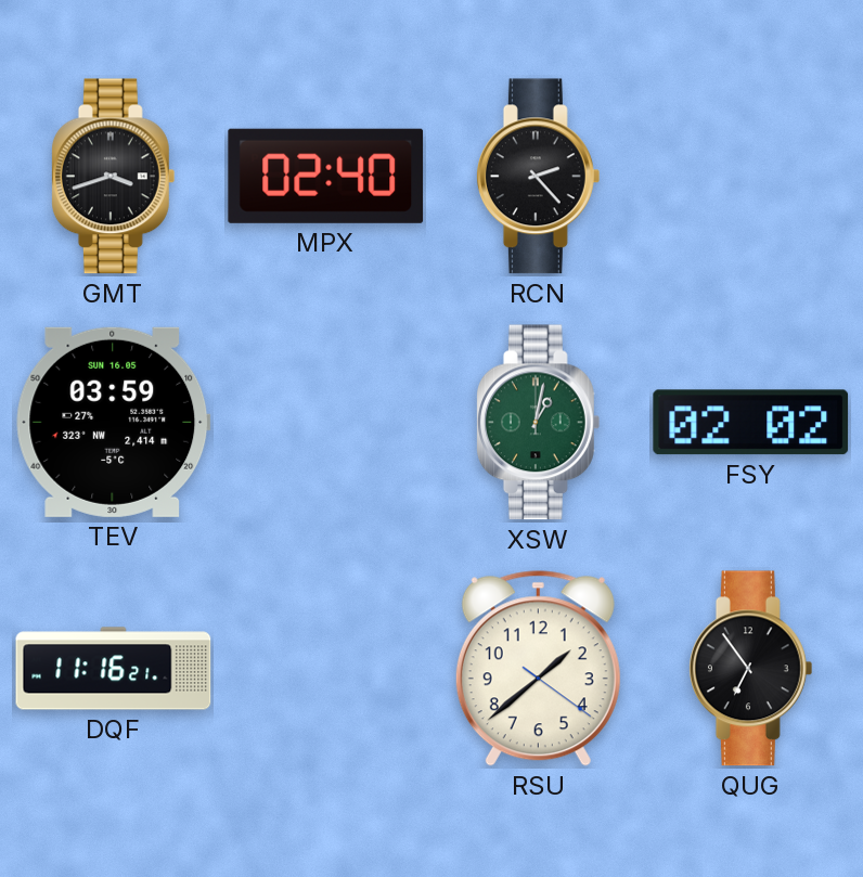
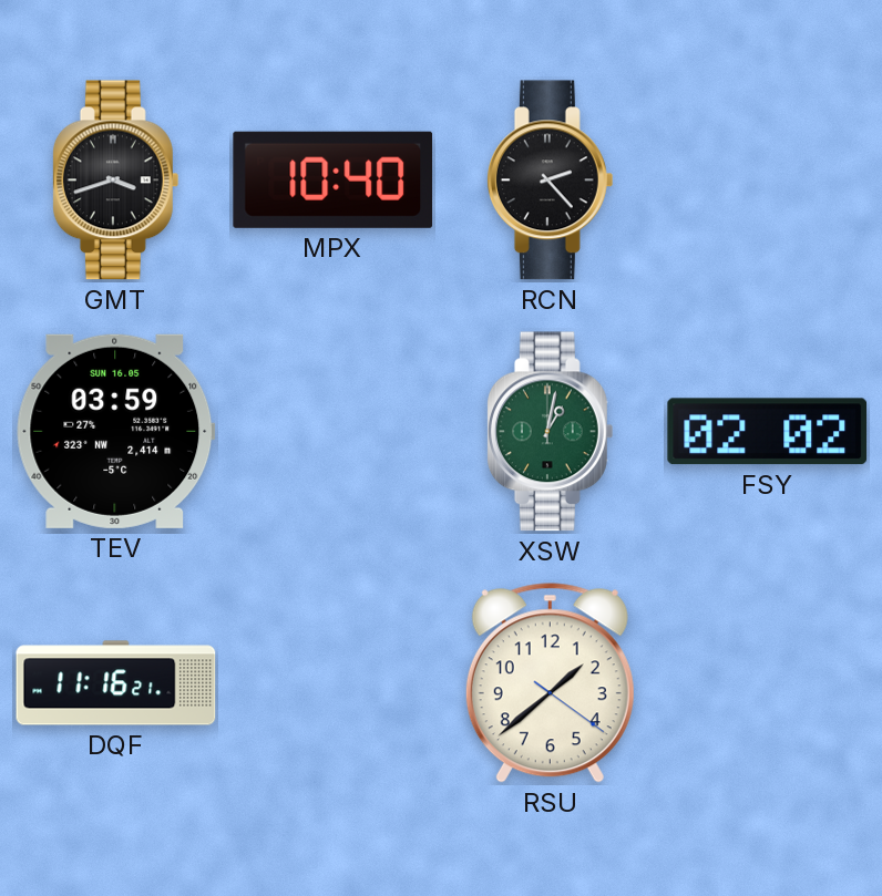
MPX: 02:40 -> 10:40
QUG: 6:54 -> none
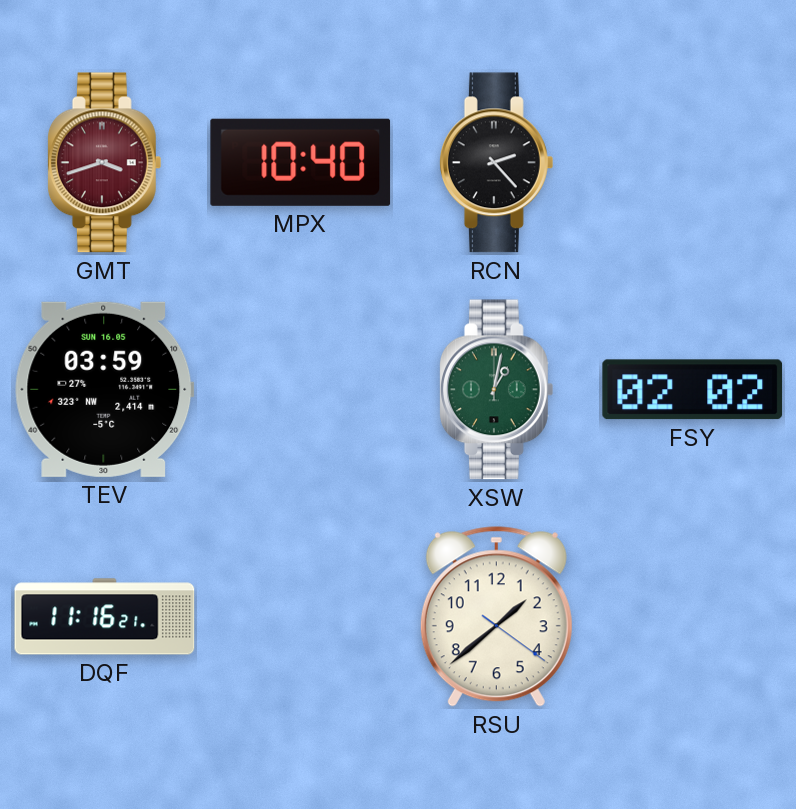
GMT dial: black -> burgundy
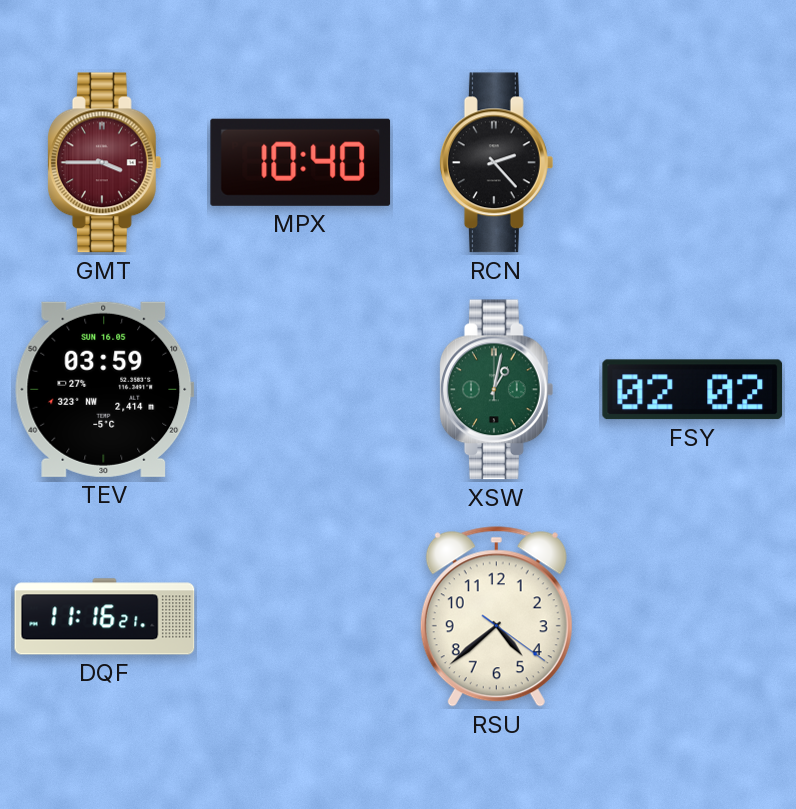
GMT: 3:42 -> 3:45
RSU: 1:38 -> 4:38
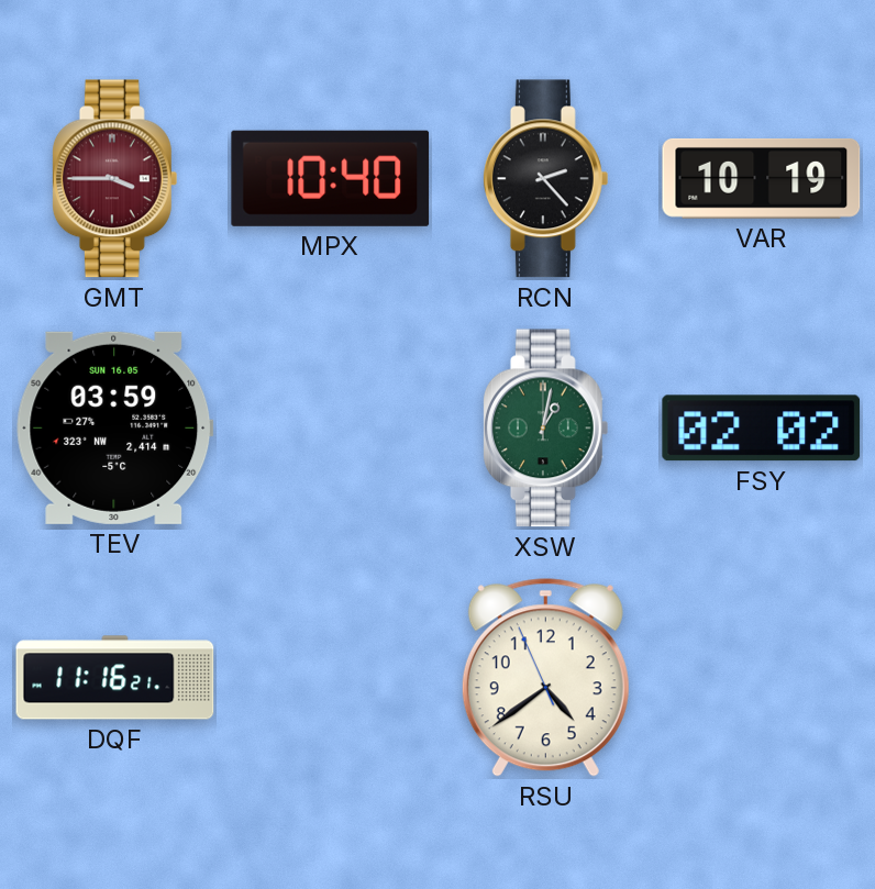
VAR: none -> 10:19
RSU: 4:38:21 -> 4:38:56
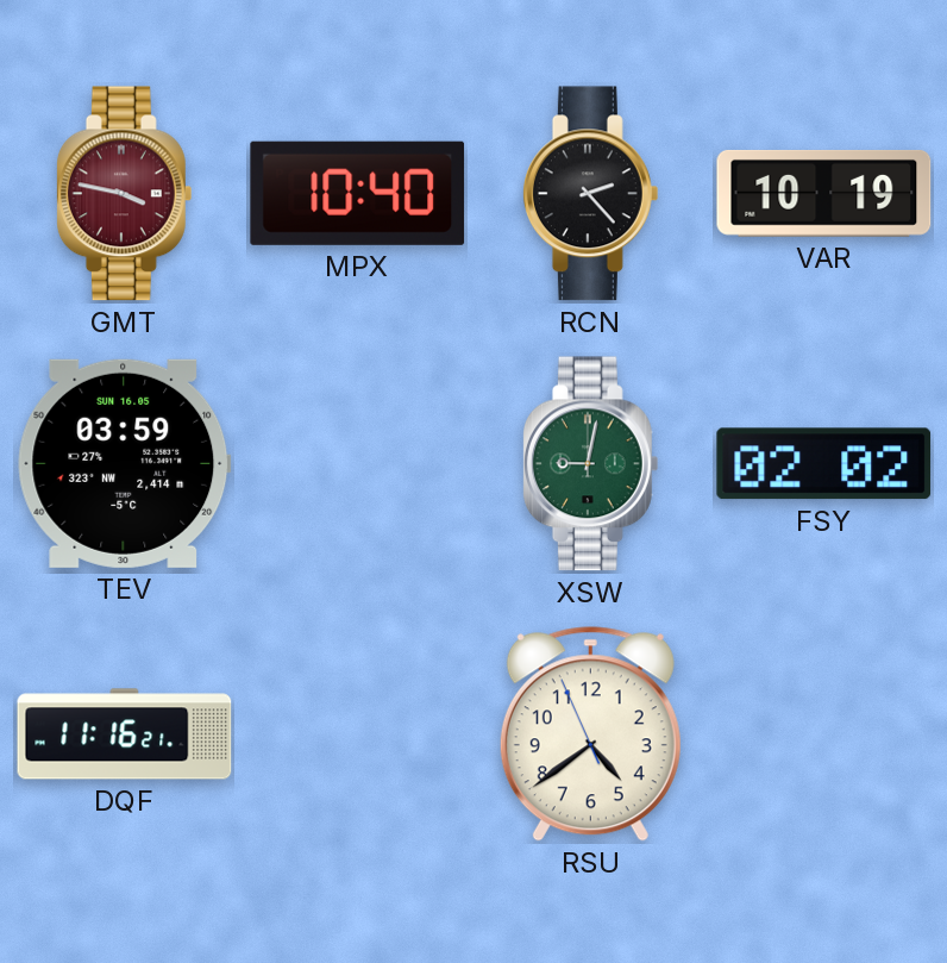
GMT: 3:45 -> 3:47
XSW: 1:02 -> 9:02
